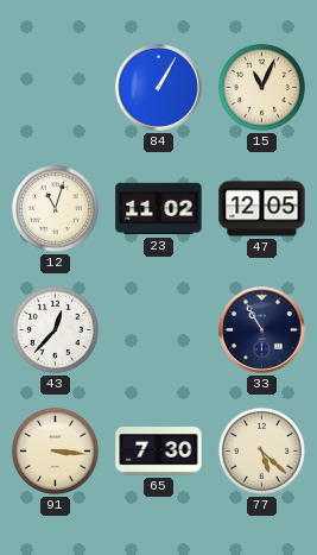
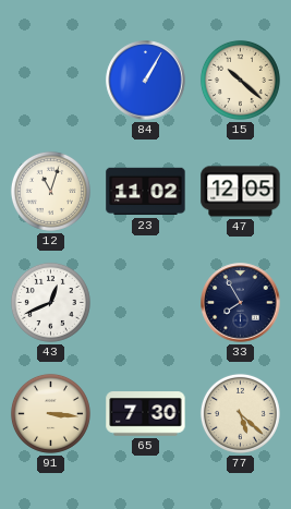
15: 11:04 -> 10:22
43: 12:37 -> 12:41
33: 10:55 -> 7:55
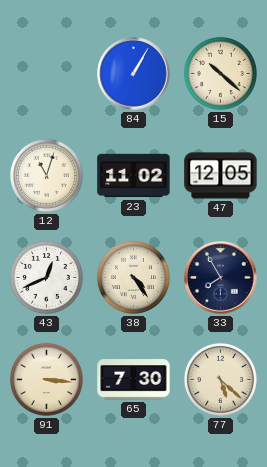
38: none -> 4:24
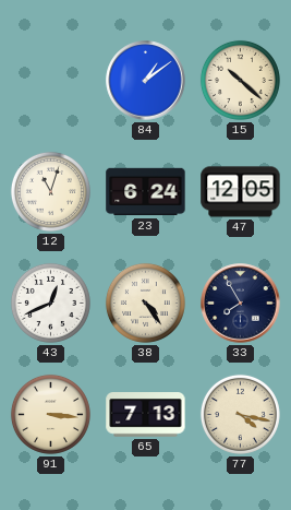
84: 1:05 -> 1:09
23: 11:02 -> 6:24
65: 7:30 -> 7:13
77: 5:22 -> 4:17
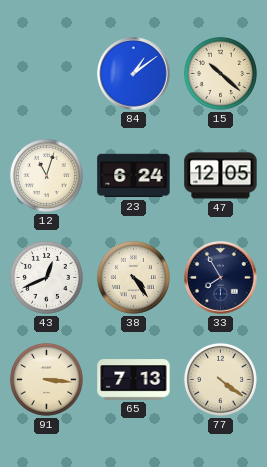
77: 4:17 -> 4:21
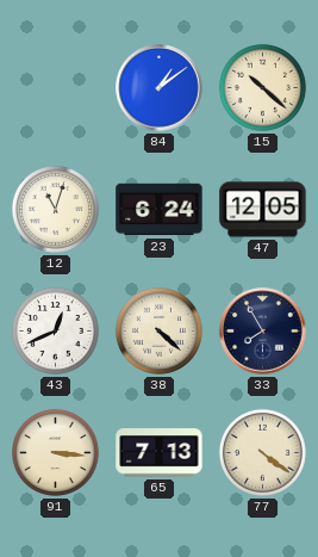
38: 4:24 -> 4:22
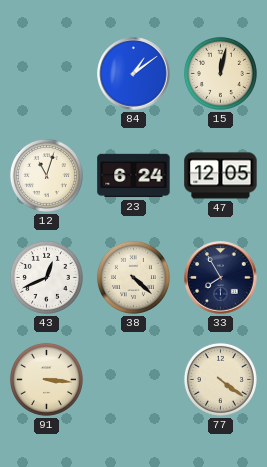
15: 10:22 -> 12:02
65: 7:13 -> none
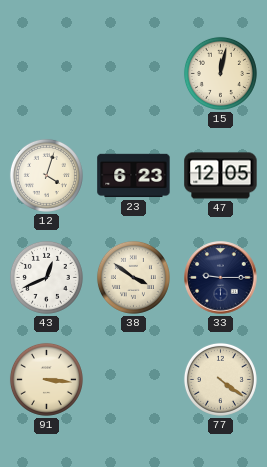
84: 1:09 -> none
12: 11:03 -> 4:03
23: 6:24 -> 6:23
38: 4:22 -> 3:51
33: 7:55 -> 9:15
